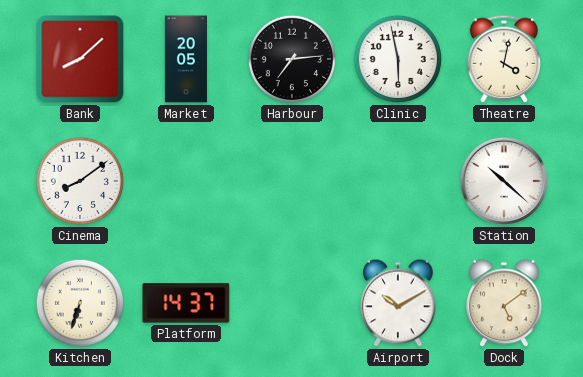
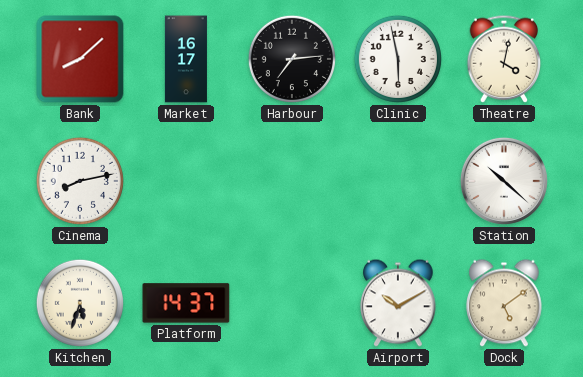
Market: 20:05 -> 16:17
Cinema: 8:09 -> 8:13
Kitchen: 6:33 -> 5:33
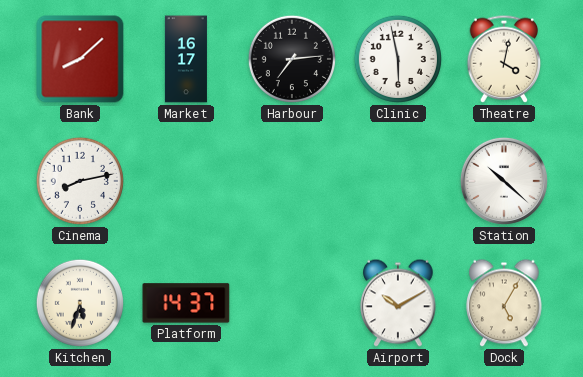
Dock: 5:09 -> 5:05
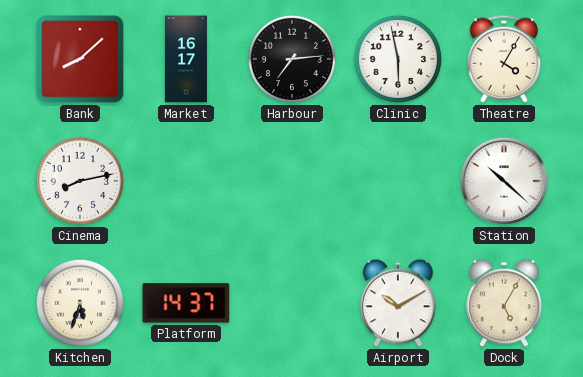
Theatre: 4:02 -> 4:05
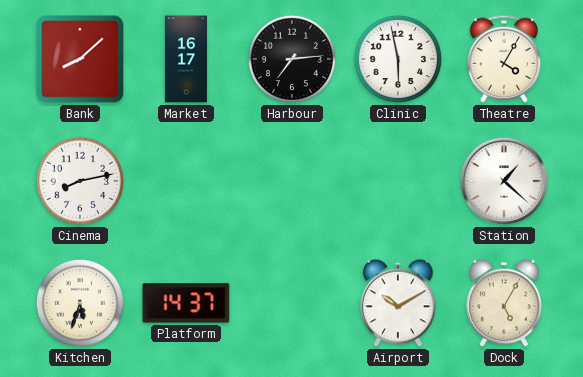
Station: 10:22 -> 1:22
